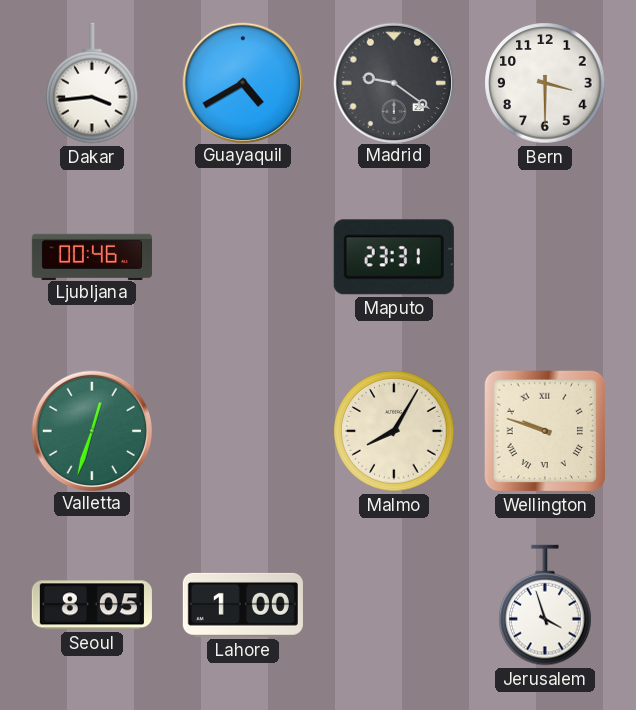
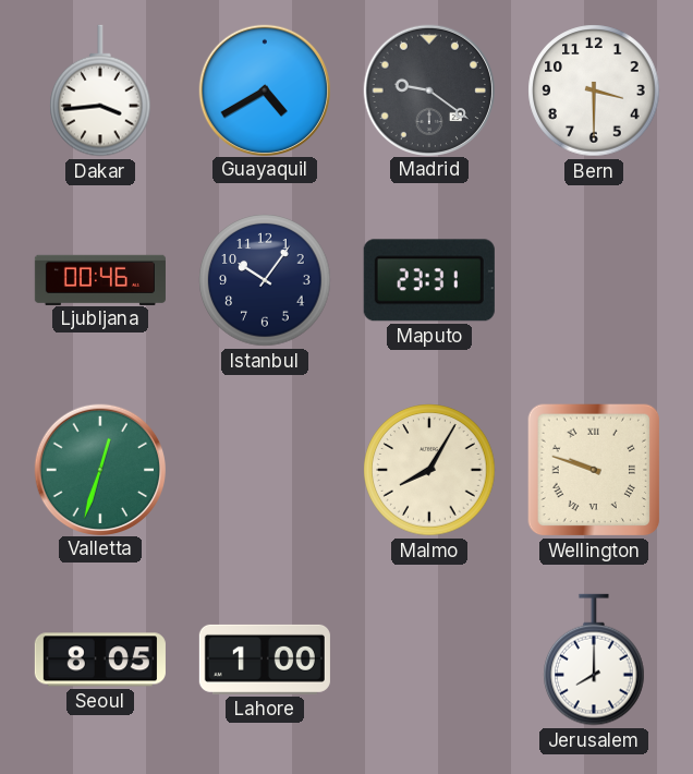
Istanbul: none -> 10:06
Jerusalem: 3:57 -> 8:00
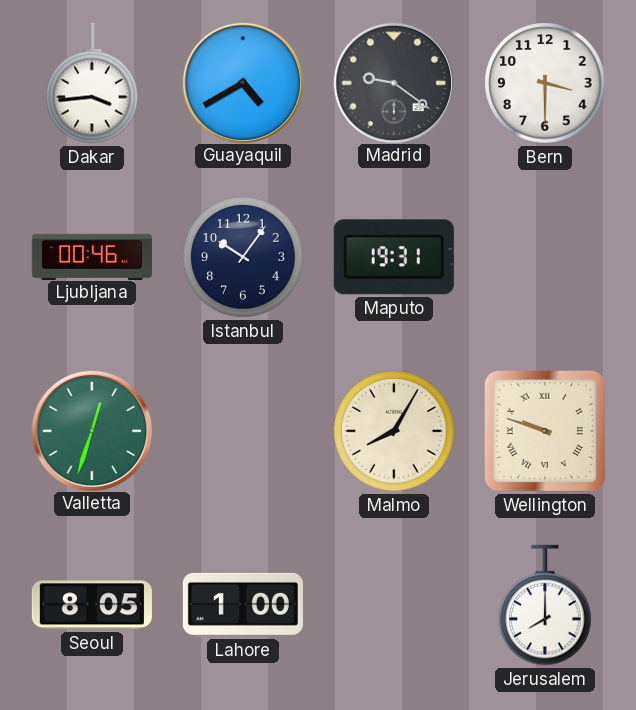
Maputo: 23:31 -> 19:31
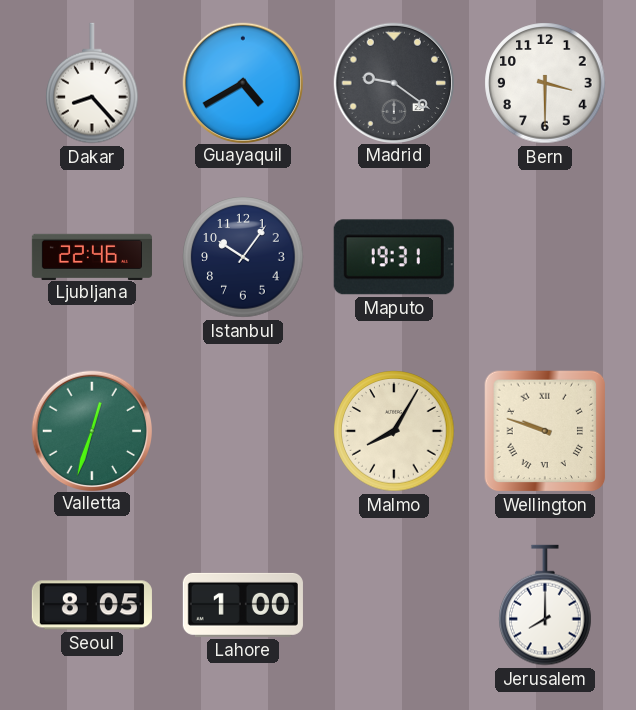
Dakar: 3:44 -> 8:23
Ljubljana: 00:46 -> 22:46
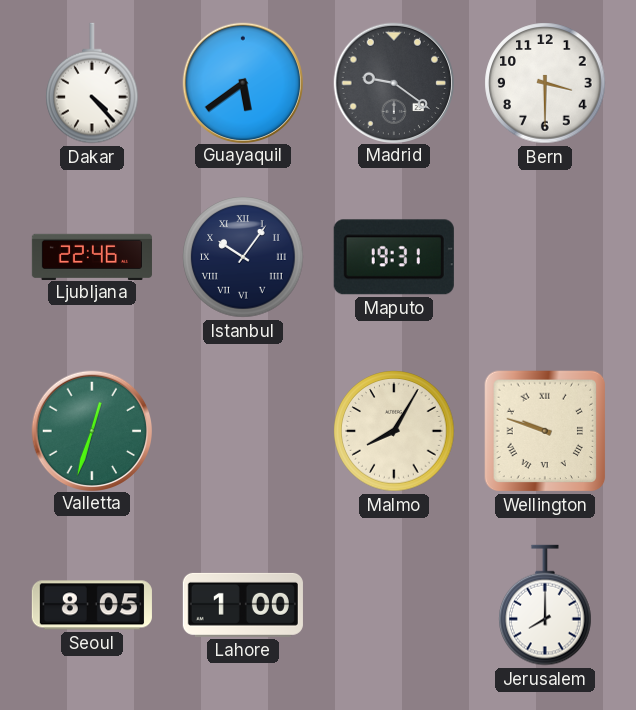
Dakar: 8:23 -> 4:23
Guayaquil: 4:40 -> 5:39
Istanbul numerals: Arabic -> Roman
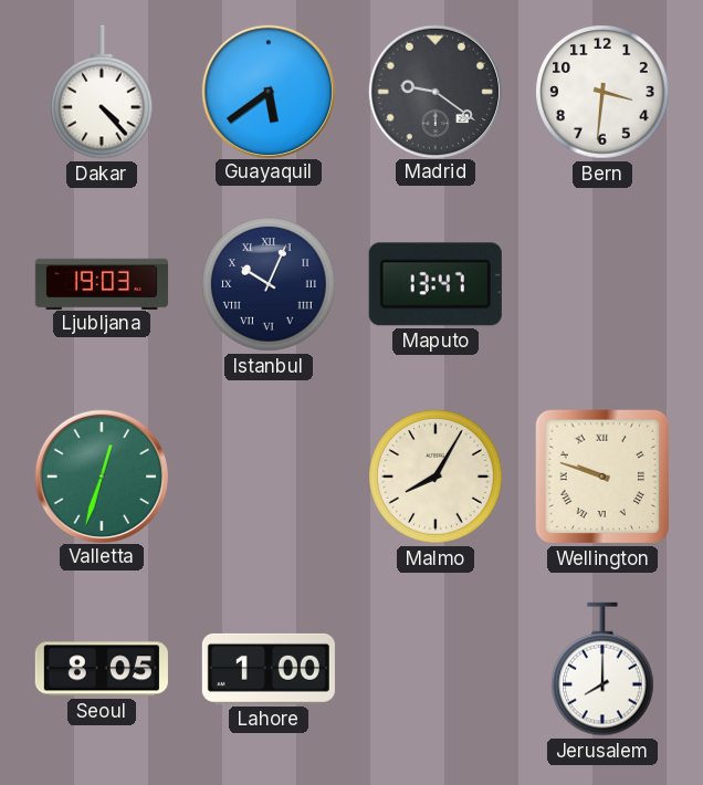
Bern: 3:30 -> 3:31
Ljubljana: 22:46 -> 19:03
Istanbul: 10:06 -> 10:04
Maputo: 19:31 -> 13:47
